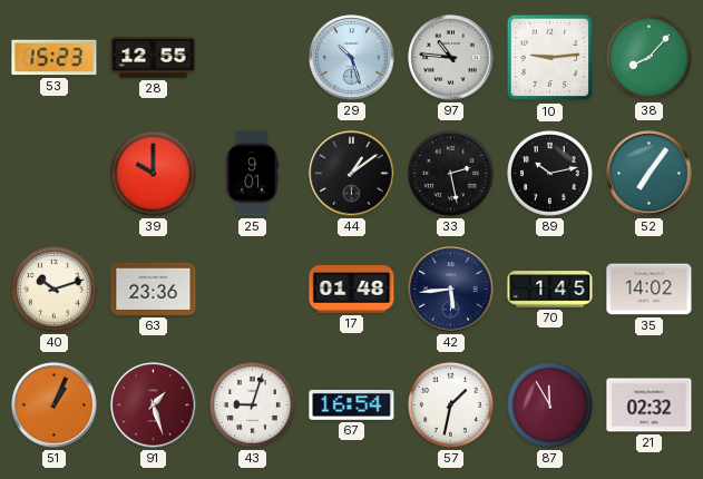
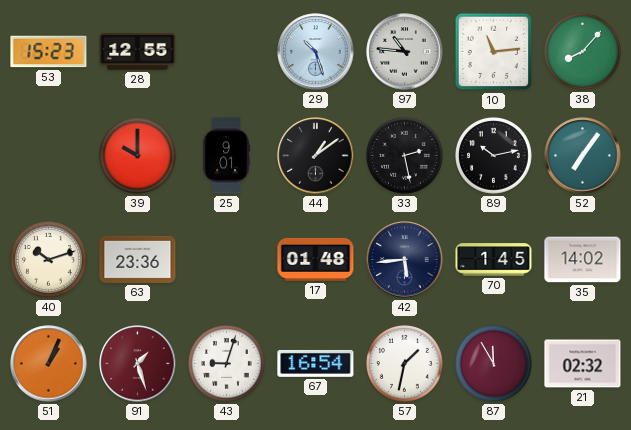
10: 9:14 -> 11:14
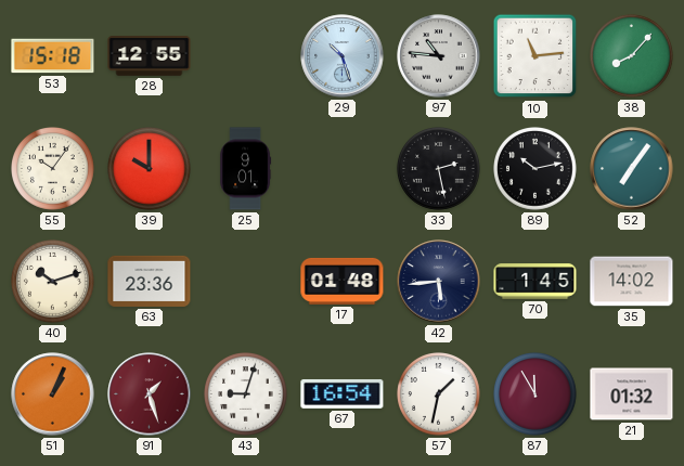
53: 15:23 -> 15:18
55: none -> 10:06
44: 1:09 -> none
21: 02:32 -> 01:32
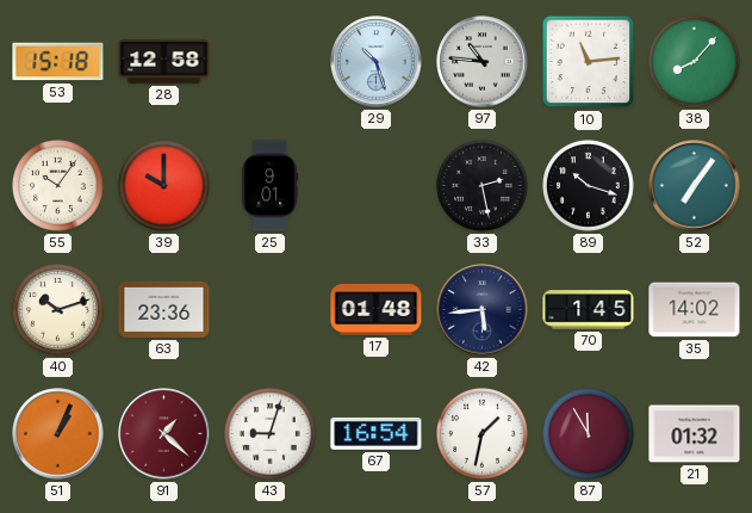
28: 12:55 -> 12:58
89: 10:13 -> 10:18
91: 1:27 -> 1:22
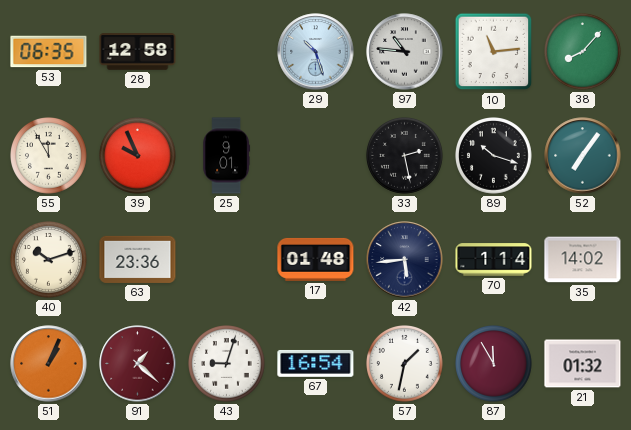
53: 15:18 -> 06:35
55: 10:06 -> 11:55
39: 10:00 -> 9:56
70: 1:45 -> 1:14
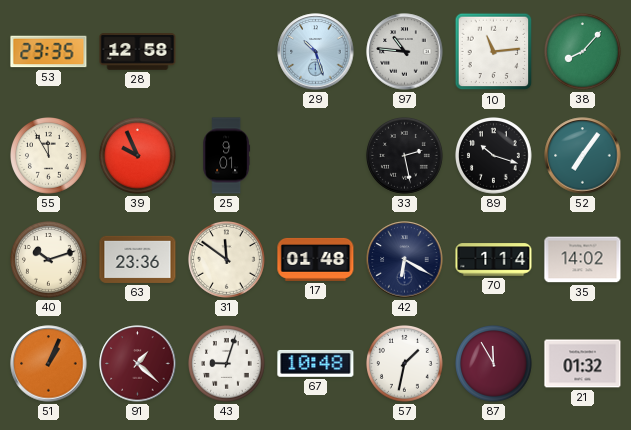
53: 06:35 -> 23:35
31: none -> 11:51
42: 5:44 -> 6:20
67: 16:54 -> 10:48
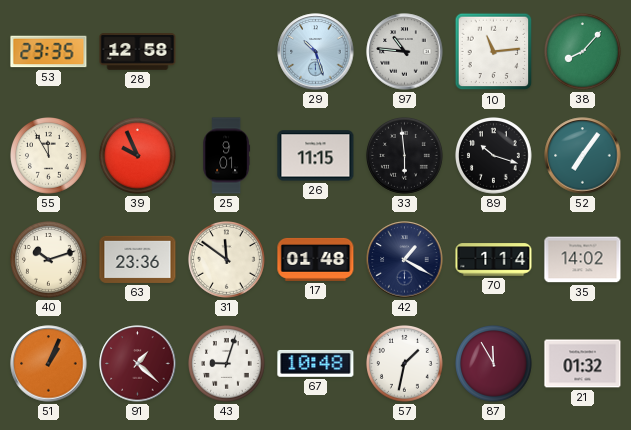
26: none -> 11:15
33: 2:28 -> 5:59
42: 6:20 -> 1:20
